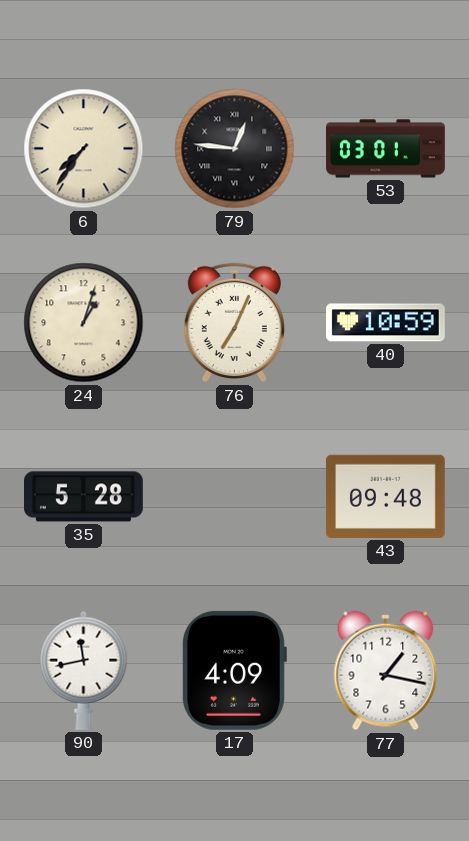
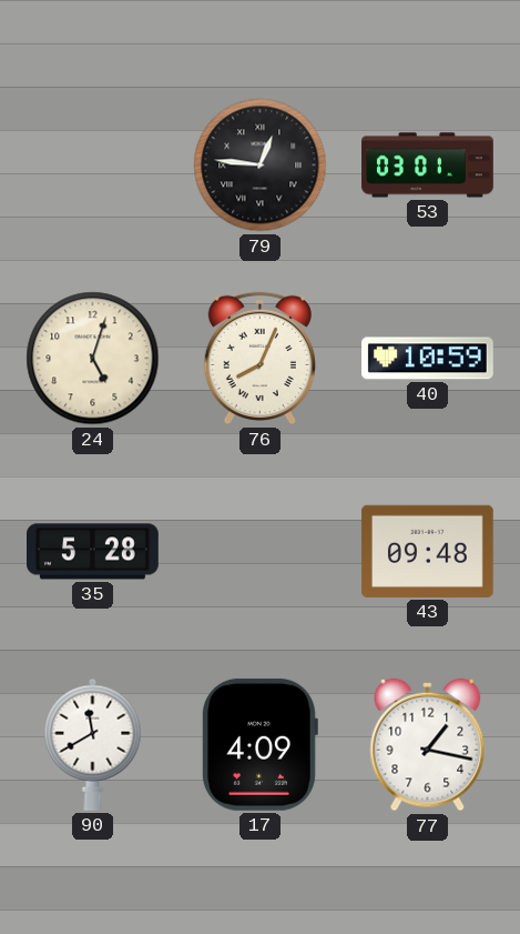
6: 7:36 -> none
24: 1:03 -> 5:03
76: 7:04 -> 8:04
90: 11:43 -> 11:40
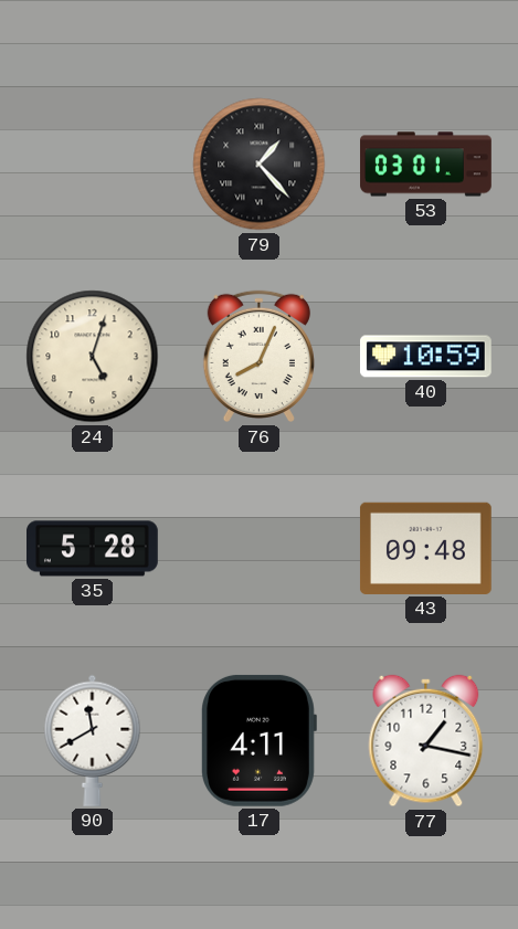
79: 12:46 -> 1:23
17: 4:09 -> 4:11
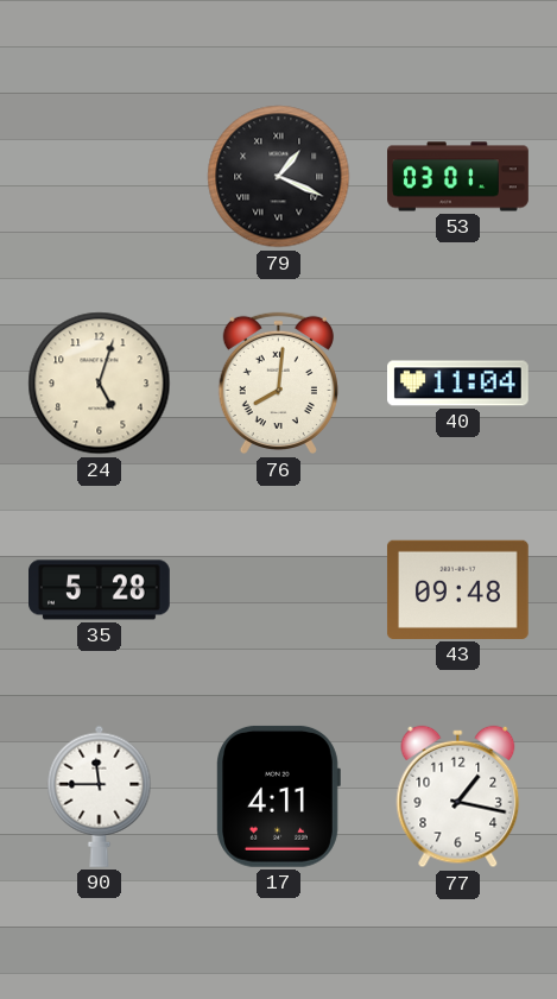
79: 1:23 -> 1:19
76: 8:04 -> 8:01
40: 10:59 -> 11:04
90: 11:40 -> 11:45
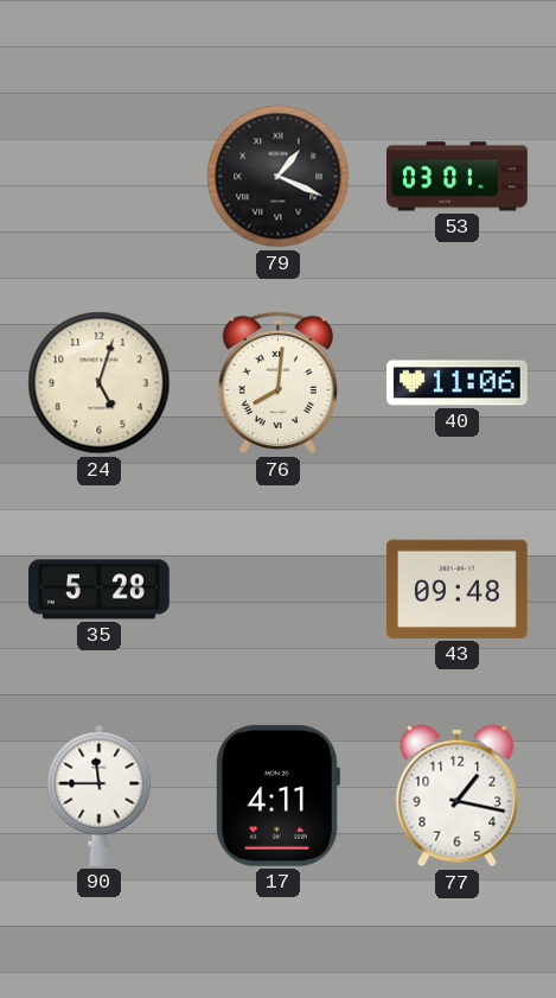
40: 11:04 -> 11:06
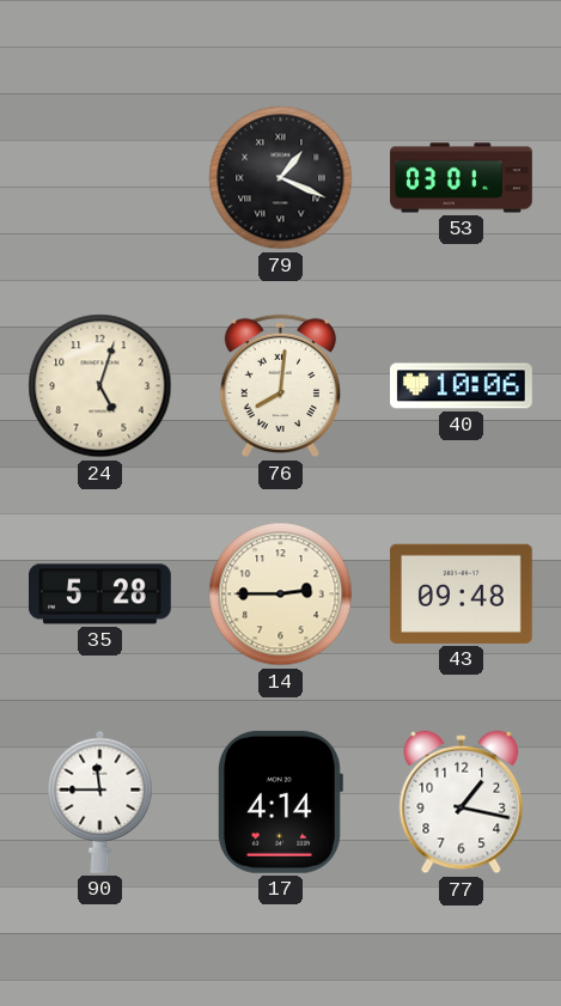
40: 11:06 -> 10:06
14: none -> 2:45
17: 4:11 -> 4:14
